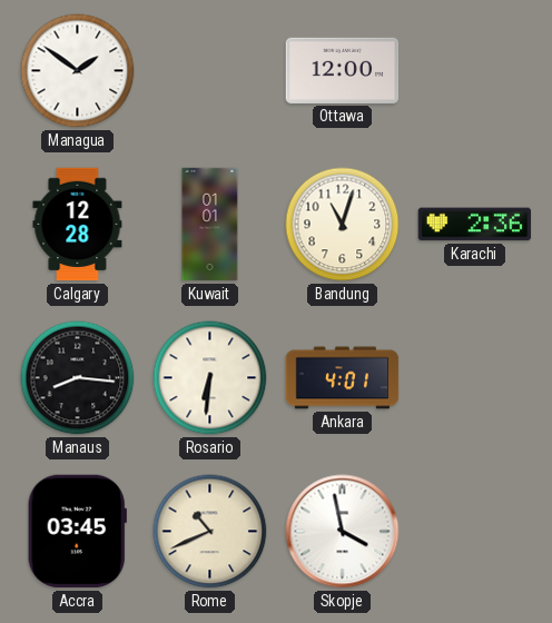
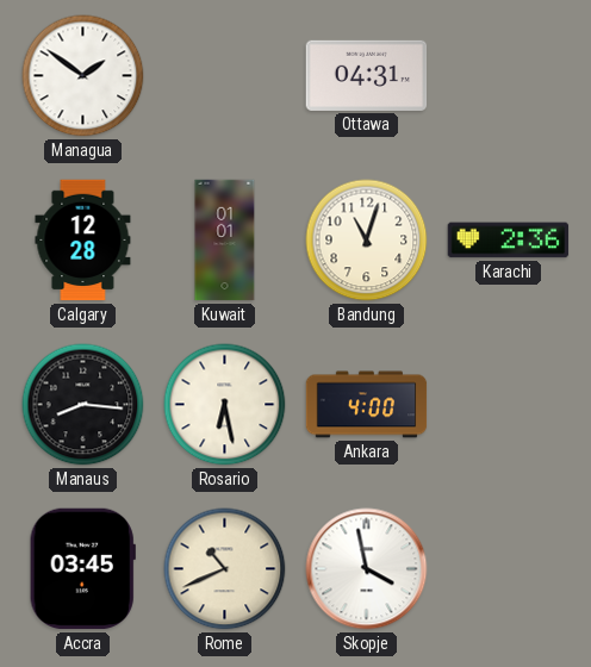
Ottawa: 12:00 -> 04:31
Rosario: 6:31 -> 6:28
Ankara: 4:01 -> 4:00
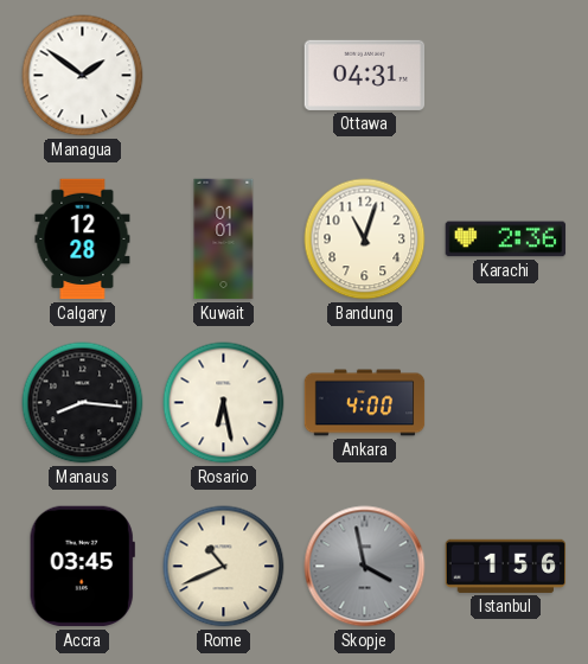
Skopje dial: white -> grey
Istanbul: none -> 1:56
